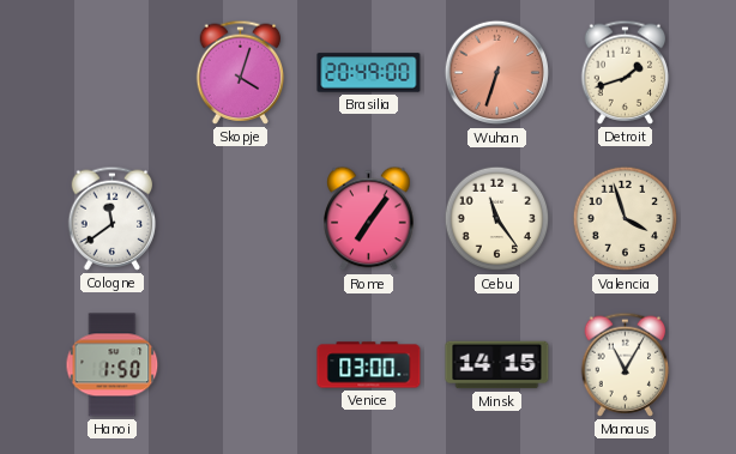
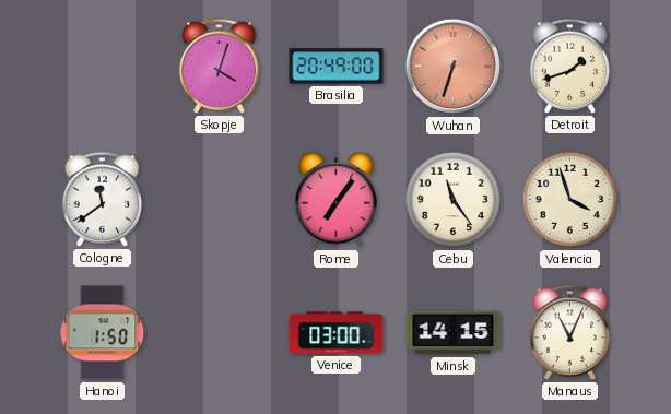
Manaus: 11:05 -> 11:04
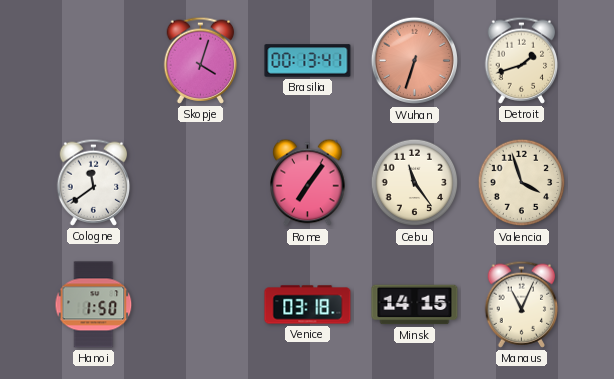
Brasilia: 20:49 -> 00:13
Venice: 03:00 -> 03:18
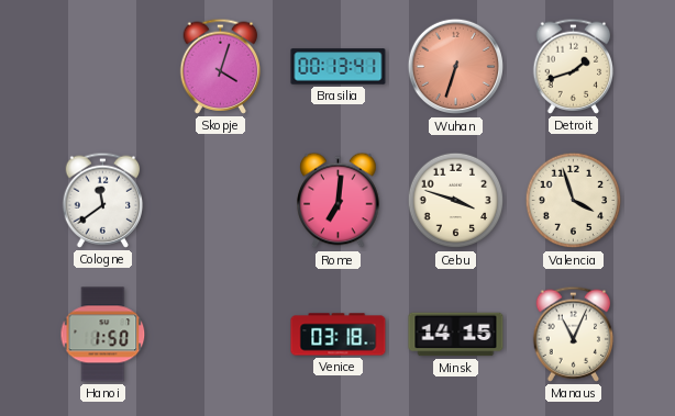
Rome: 7:06 -> 7:01
Cebu: 11:24 -> 3:48
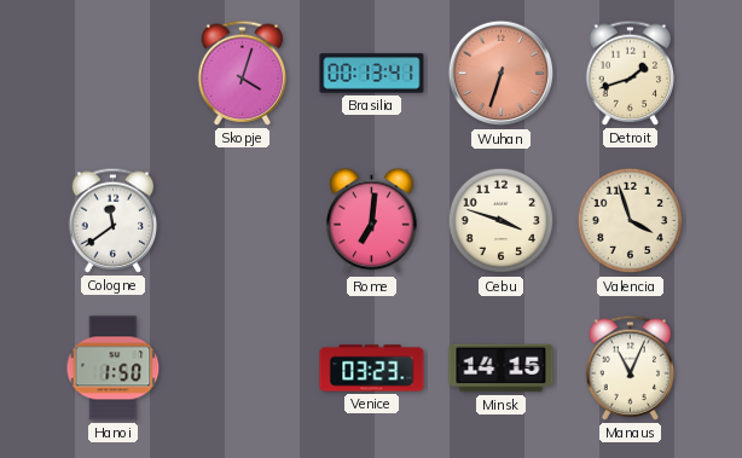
Venice: 03:18 -> 03:23
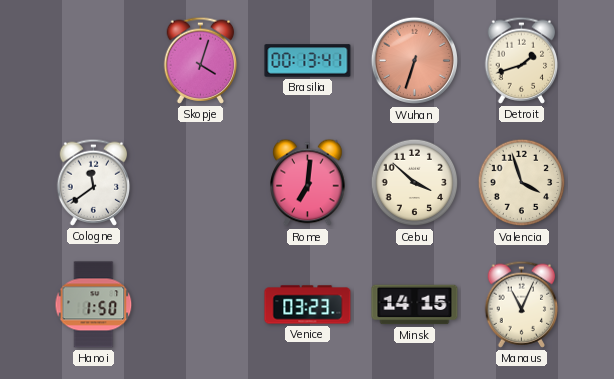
Cebu: 3:48 -> 3:52
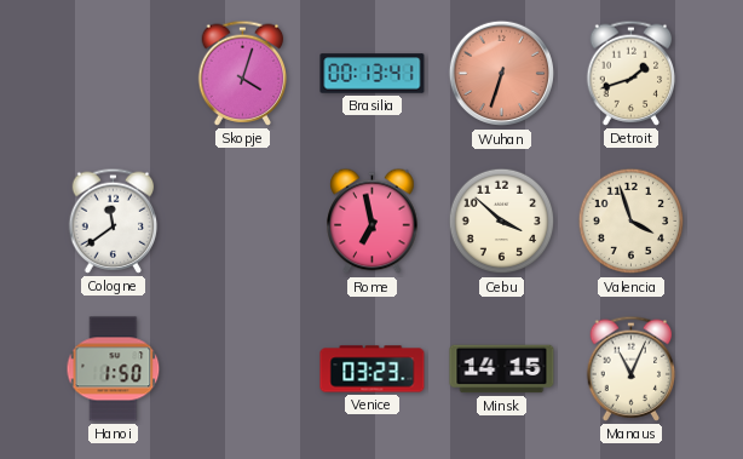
Rome: 7:01 -> 6:58
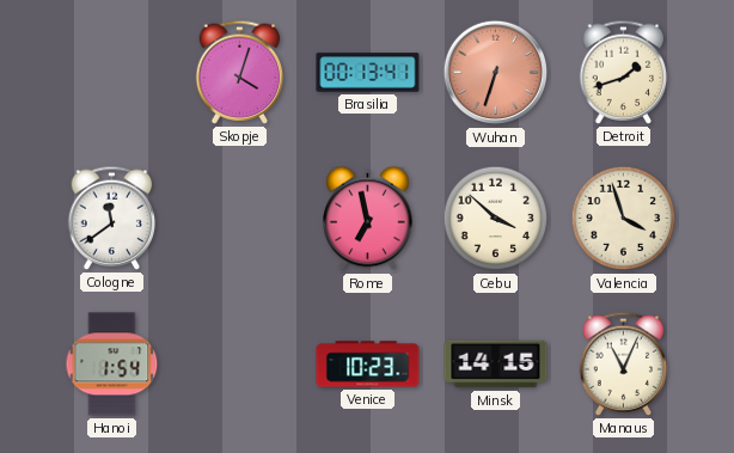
Hanoi: 1:50 -> 1:54
Venice: 03:23 -> 10:23
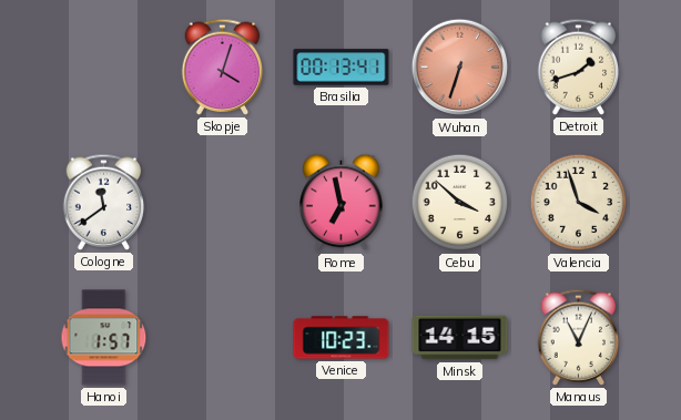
Hanoi: 1:54 -> 1:57
